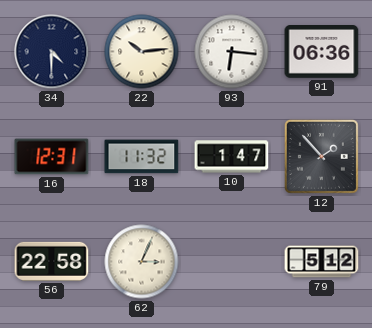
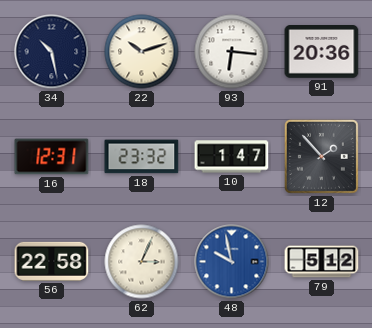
34: 4:30 -> 10:28
22: 10:14 -> 10:12
91: 06:36 -> 20:36
18: 11:32 -> 23:32
48: none -> 9:58
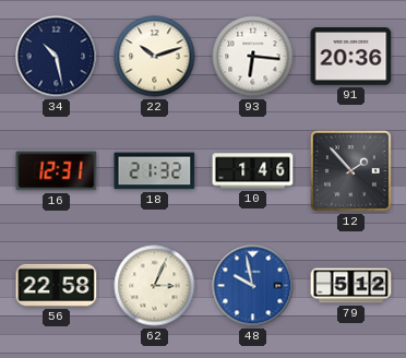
18: 23:32 -> 21:32
10: 1:47 -> 1:46
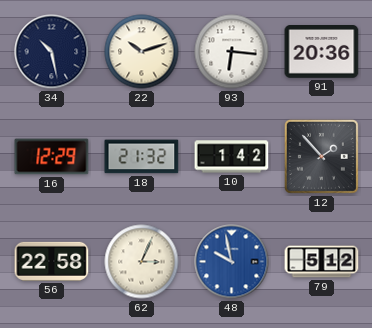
16: 12:31 -> 12:29
10: 1:46 -> 1:42
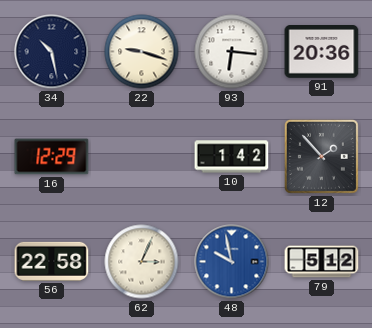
22: 10:12 -> 9:18
18: 21:32 -> none
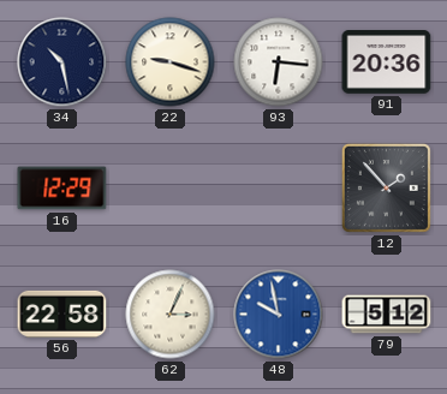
10: 1:42 -> none
